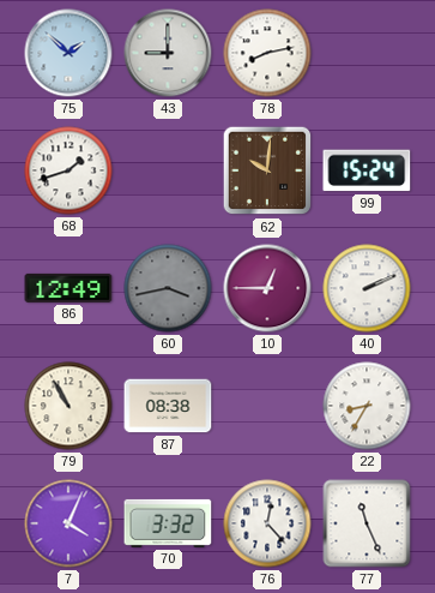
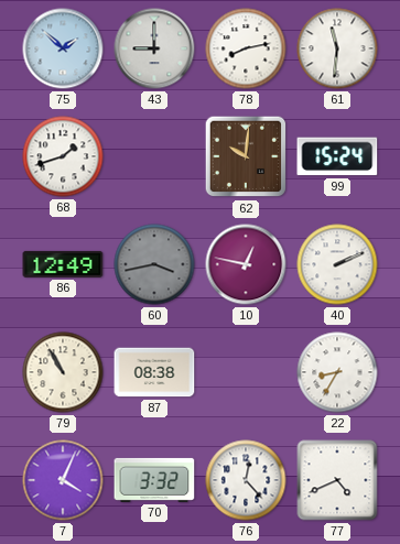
61: none -> 11:31
10: 12:45 -> 12:47
77: 11:26 -> 4:41
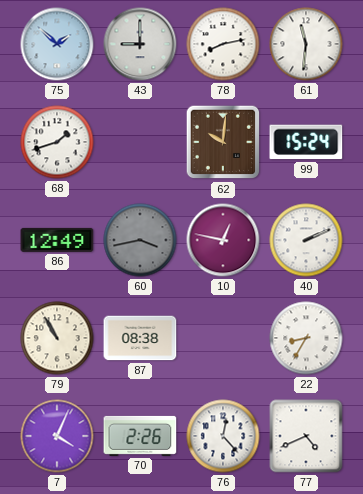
70: 3:32 -> 2:26
